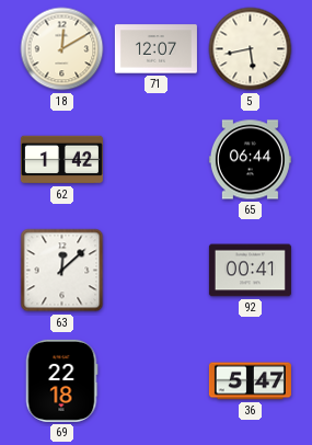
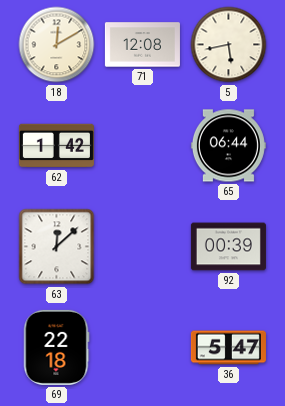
71: 12:07 -> 12:08
92: 00:41 -> 00:39
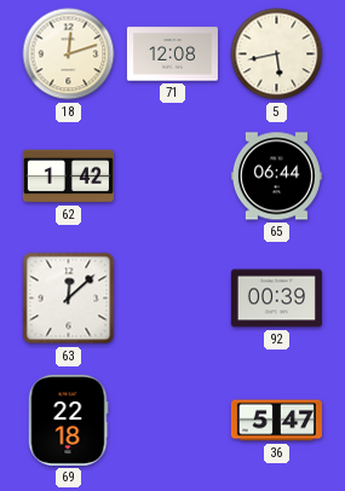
18: 12:10 -> 12:12
